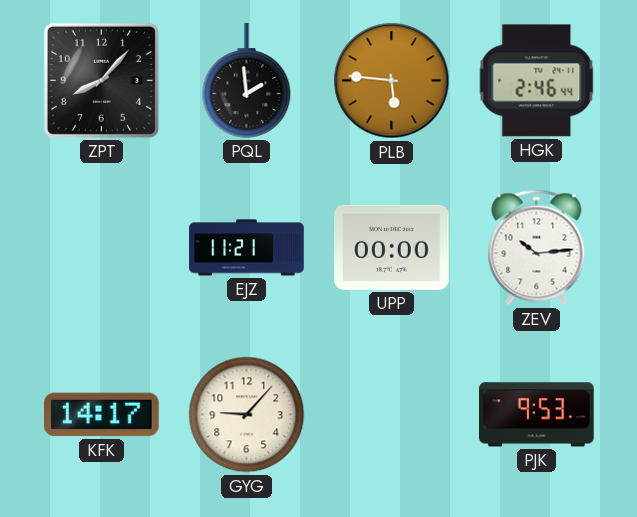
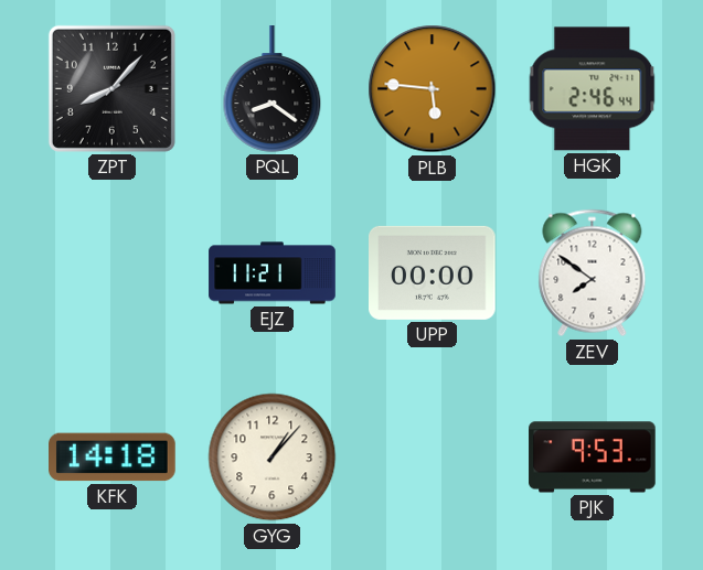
PQL: 1:59 -> 8:21
ZEV: 10:14 -> 7:51
KFK: 14:17 -> 14:18
GYG: 9:07 -> 1:07
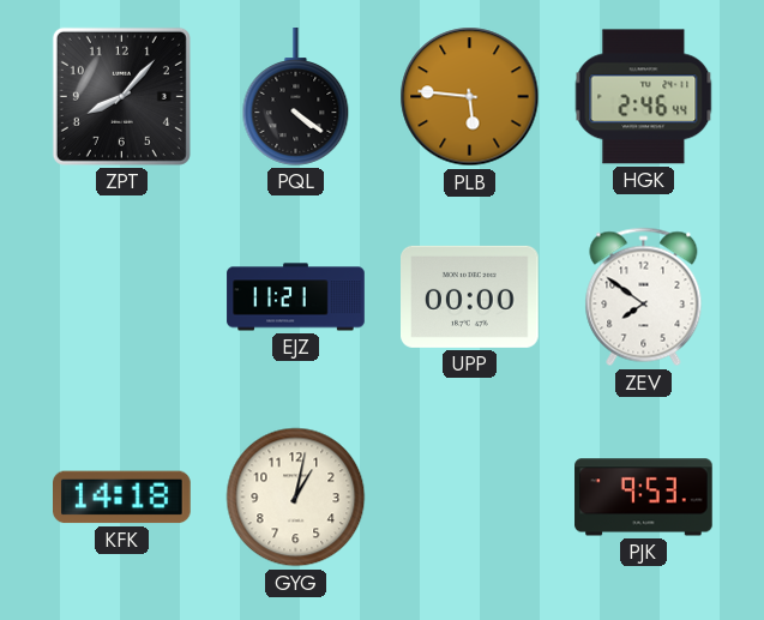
PQL: 8:21 -> 4:21
GYG: 1:07 -> 1:02
